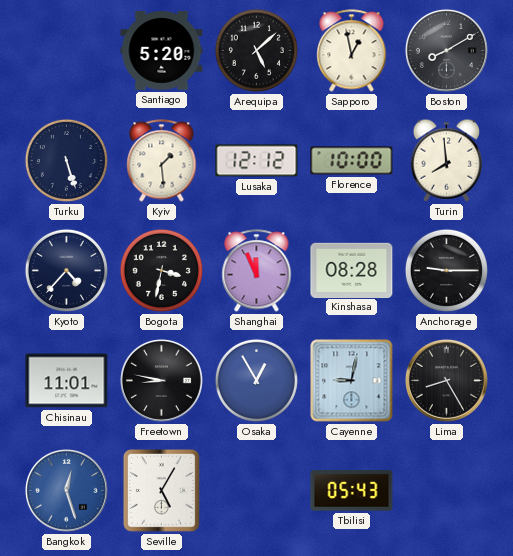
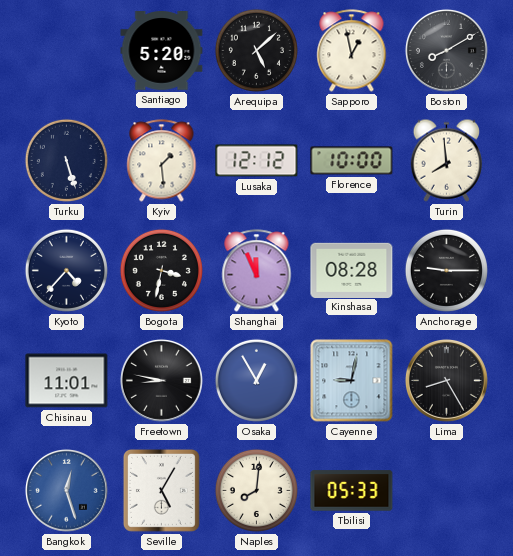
Naples: none -> 8:01
Tbilisi: 05:43 -> 05:33
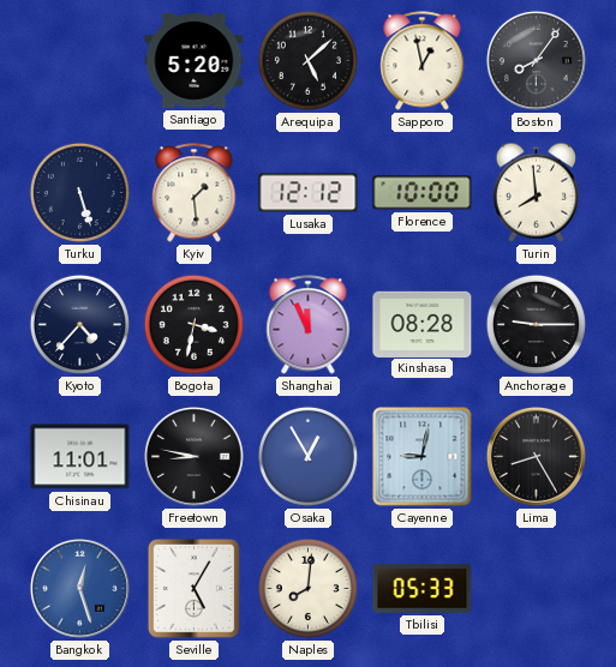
Boston: 8:10 -> 8:06
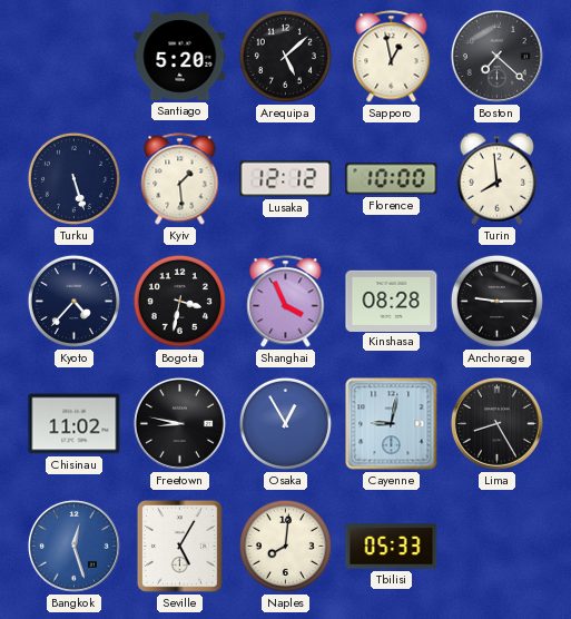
Boston: 8:06 -> 7:22
Shanghai: 11:56 -> 3:56
Chisinau: 11:01 -> 11:02
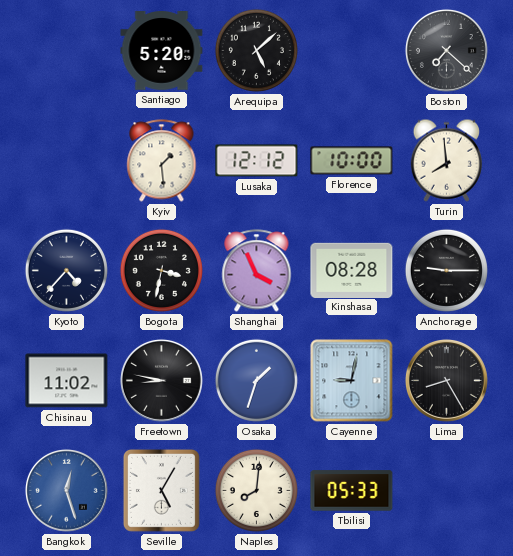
Sapporo: 12:58 -> none
Turku: 5:27 -> none
Osaka: 12:55 -> 1:33
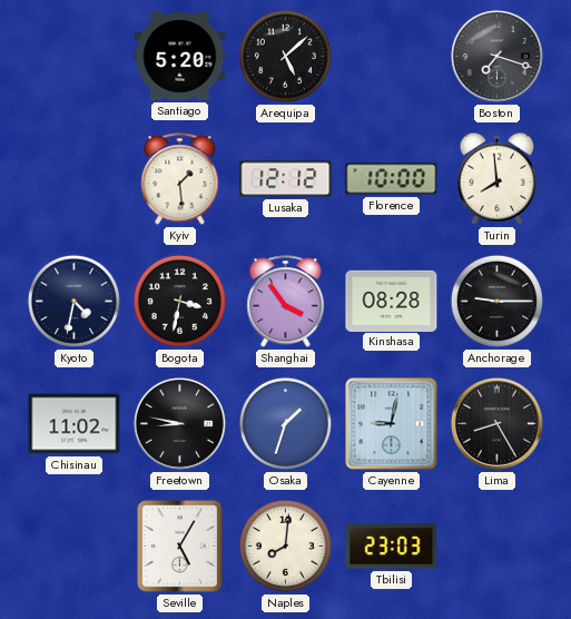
Boston: 7:22 -> 7:18
Kyoto: 4:37 -> 4:32
Shanghai: 3:56 -> 3:54
Bangkok: 12:27 -> none
Tbilisi: 05:33 -> 23:03
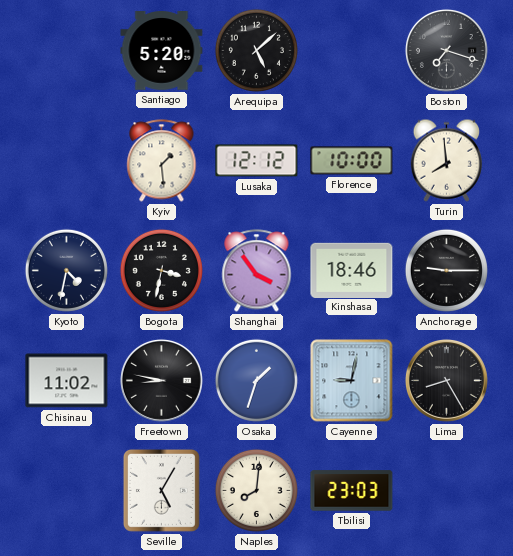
Kinshasa: 08:28 -> 18:46
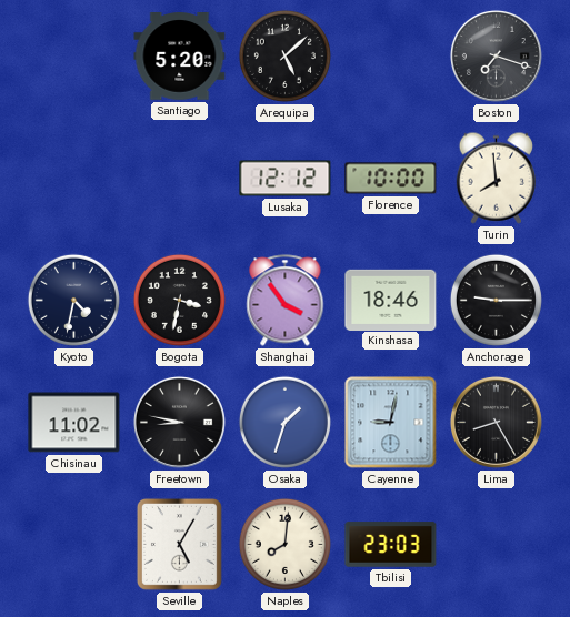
Kyiv: 1:29 -> none
